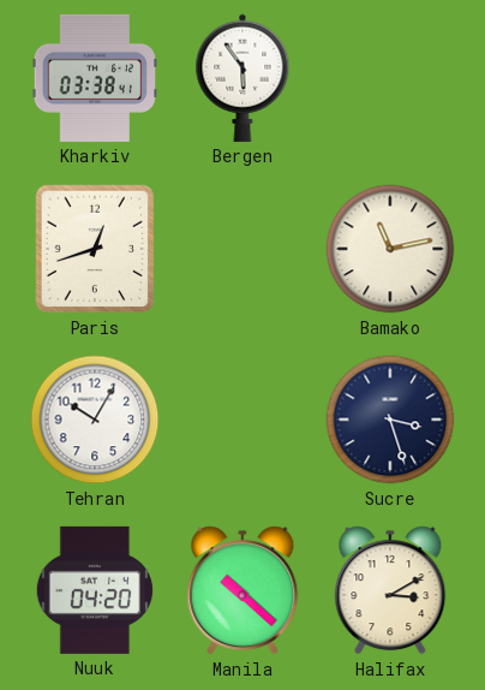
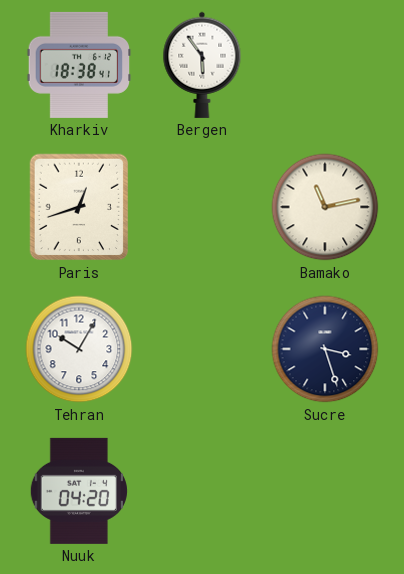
Kharkiv: 03:38 -> 18:38
Manila: 10:22 -> none
Halifax: 3:10 -> none
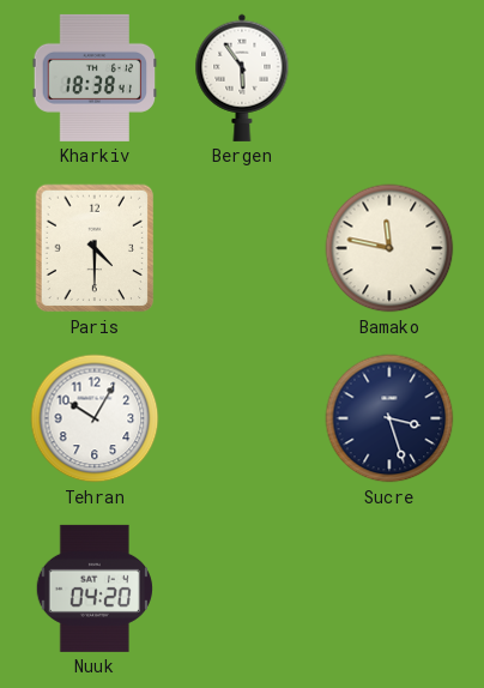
Paris: 12:42 -> 4:30
Bamako: 11:13 -> 11:47
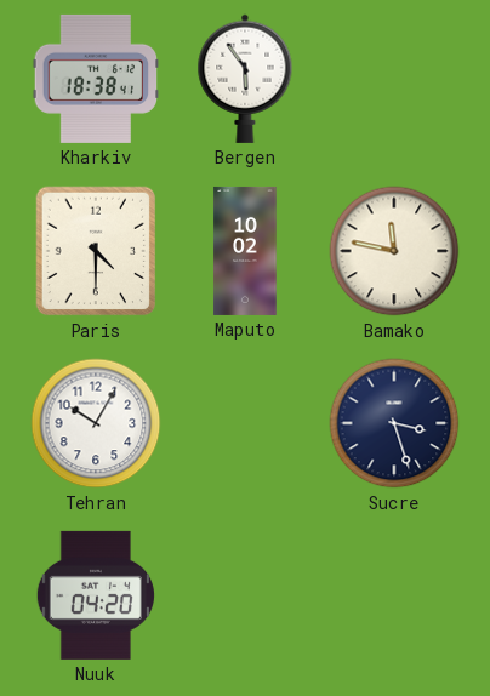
Maputo: none -> 10:02
